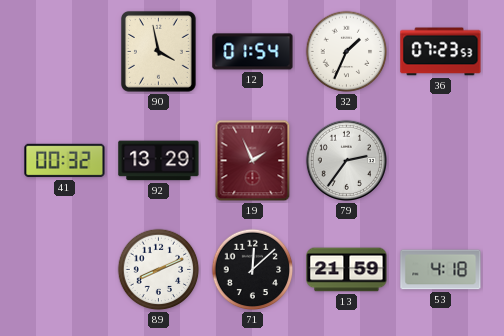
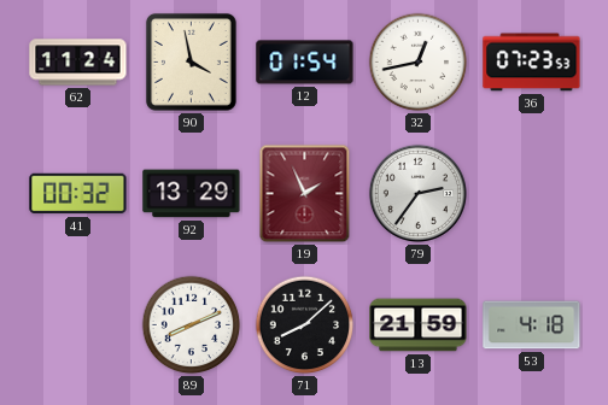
62: none -> 11:24
32: 1:34 -> 12:43
71: 12:08 -> 8:08
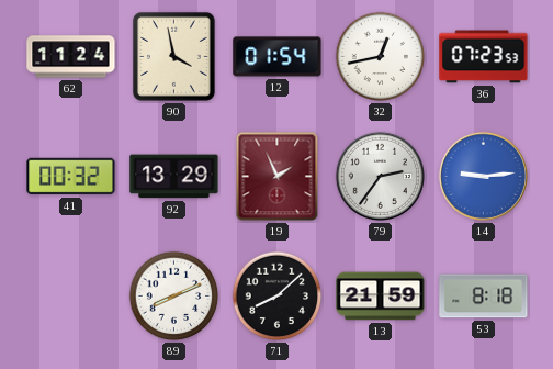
14: none -> 9:14
53: 4:18 -> 8:18
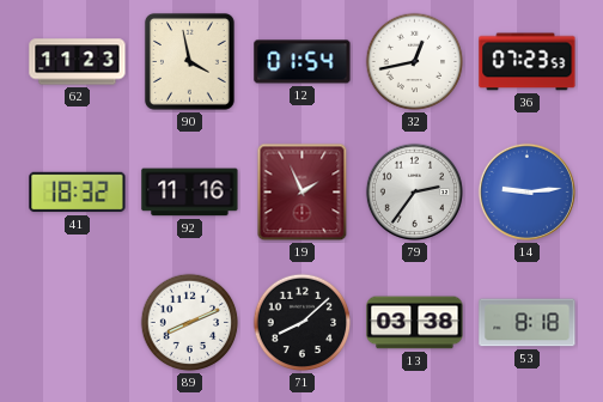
62: 11:24 -> 11:23
41: 00:32 -> 18:32
92: 13:29 -> 11:16
13: 21:59 -> 03:38
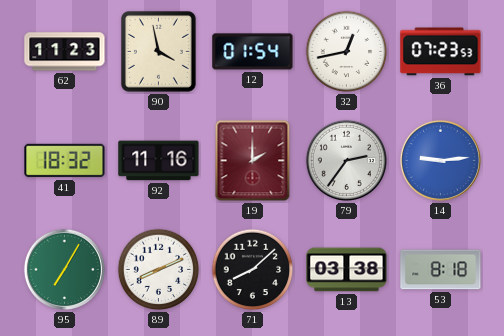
19: 1:56 -> 2:00
95: none -> 7:05
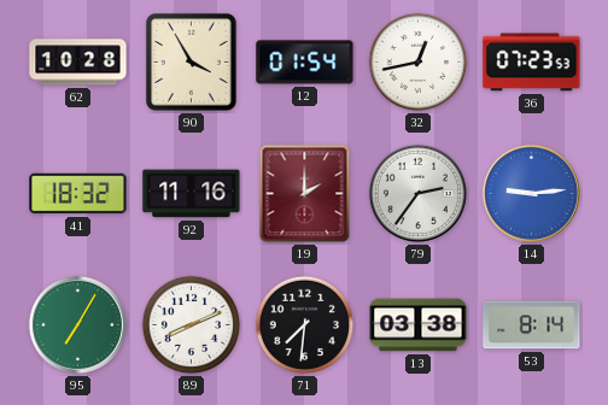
62: 11:23 -> 10:28
90: 3:58 -> 3:55
71: 8:08 -> 7:31
53: 8:18 -> 8:14
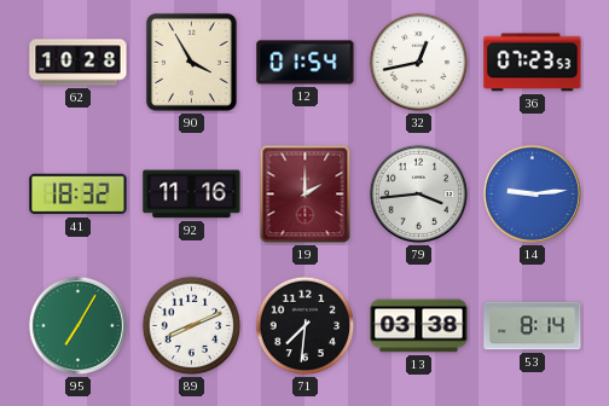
79: 2:36 -> 3:44
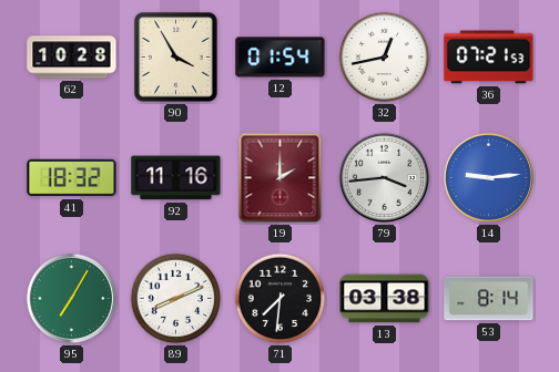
36: 07:23 -> 07:21
